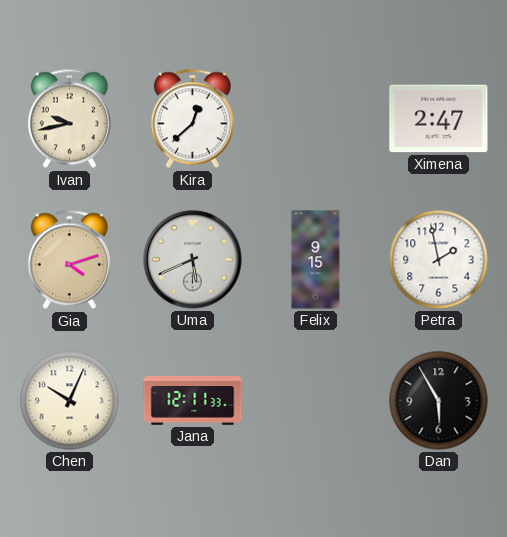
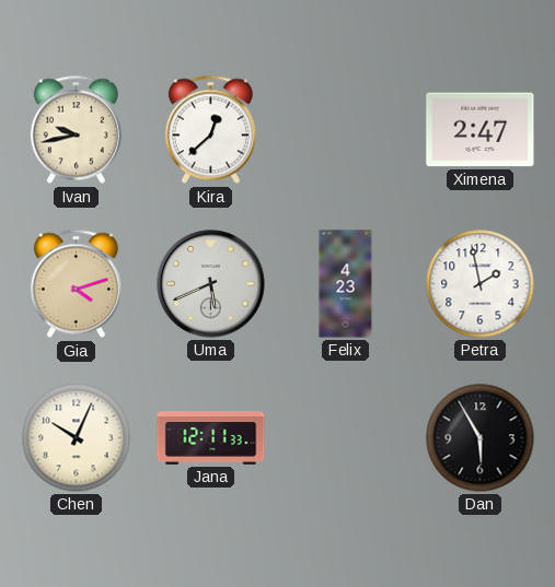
Felix: 9:15 -> 4:23
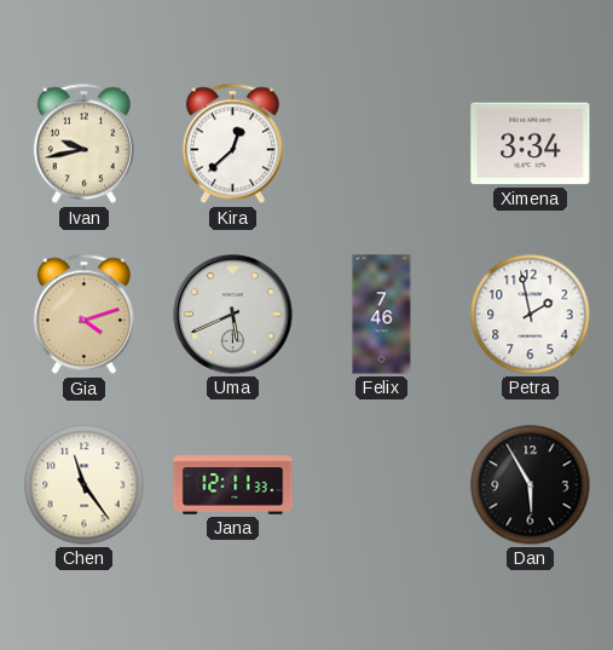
Ximena: 2:47 -> 3:34
Felix: 4:23 -> 7:46
Chen: 10:04 -> 11:24
